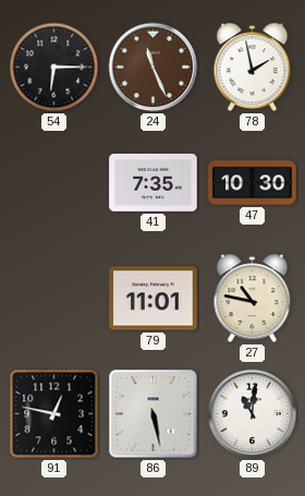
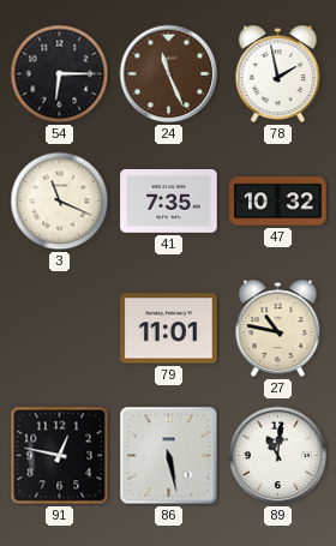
3: none -> 11:19
47: 10:30 -> 10:32
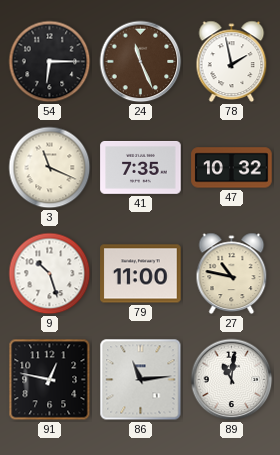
9: none -> 10:27
79: 11:01 -> 11:00
86: 5:28 -> 11:14
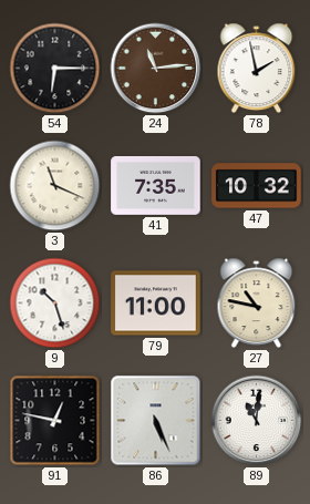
24: 11:26 -> 11:14
86: 11:14 -> 5:26
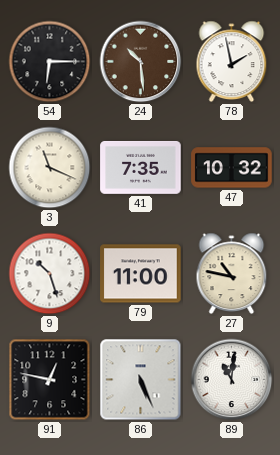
24: 11:14 -> 10:29
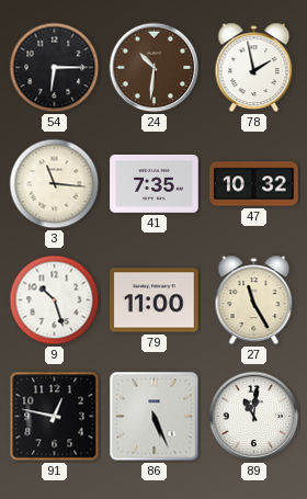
24: 10:29 -> 10:31
3: 11:19 -> 11:16
27: 10:47 -> 11:25
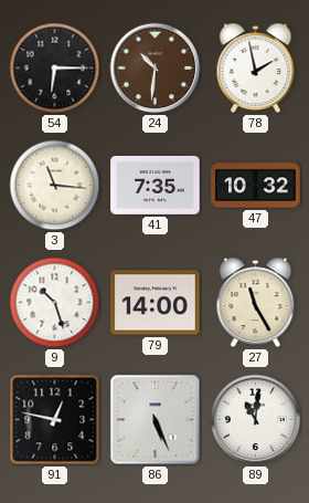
79: 11:00 -> 14:00
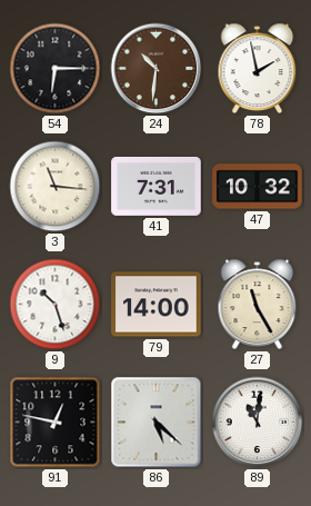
41: 7:35 -> 7:31
86: 5:26 -> 5:22
